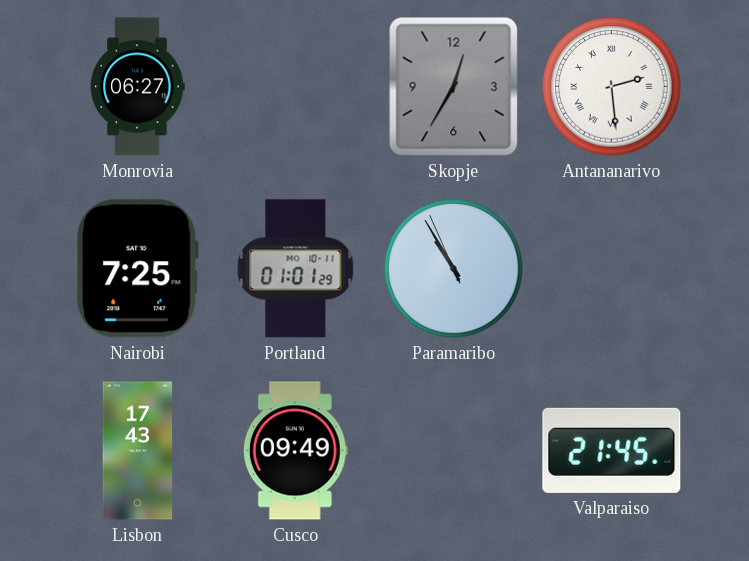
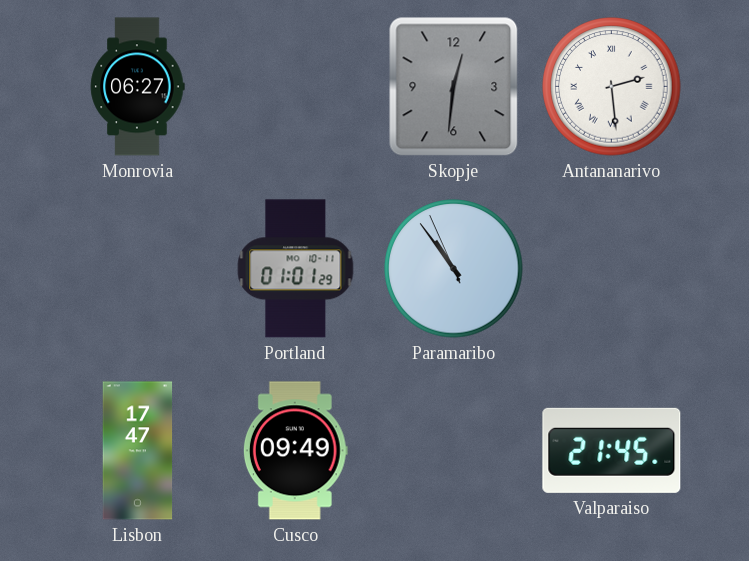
Skopje: 12:35 -> 12:31
Nairobi: 7:25 -> none
Paramaribo: 10:54 -> 10:53
Lisbon: 17:43 -> 17:47
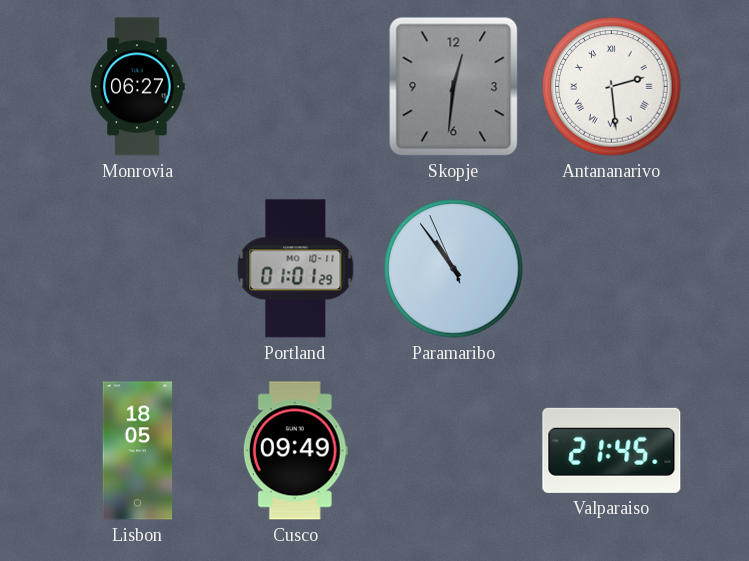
Lisbon: 17:47 -> 18:05
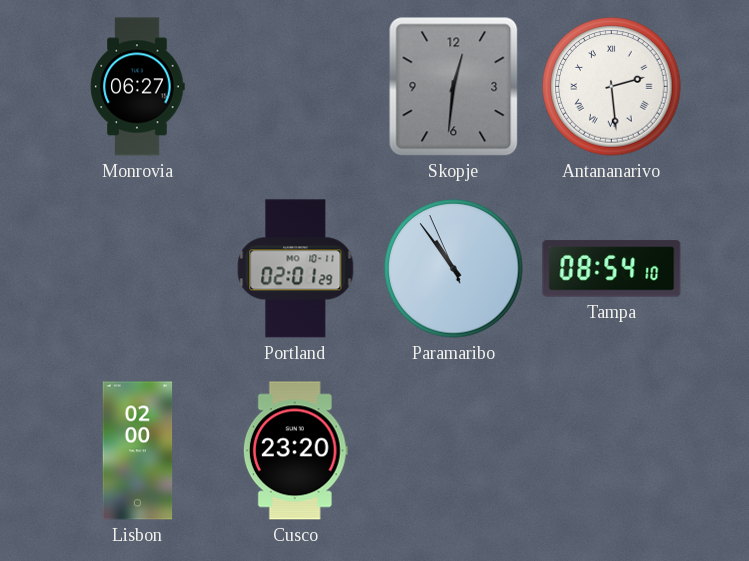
Portland: 01:01 -> 02:01
Tampa: none -> 08:54
Lisbon: 18:05 -> 02:00
Cusco: 09:49 -> 23:20
Valparaiso: 21:45 -> none
